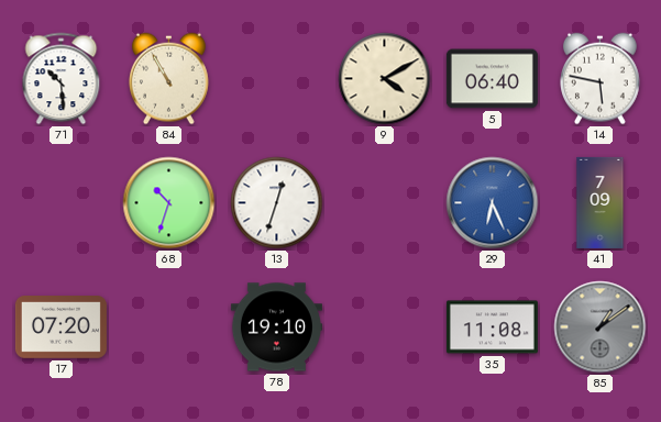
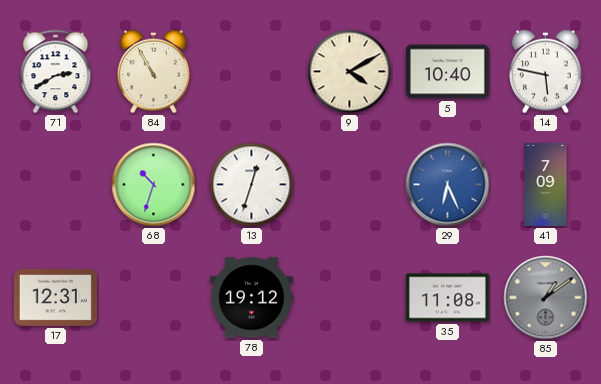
71: 10:29 -> 2:40
5: 06:40 -> 10:40
17: 07:20 -> 12:31
78: 19:10 -> 19:12
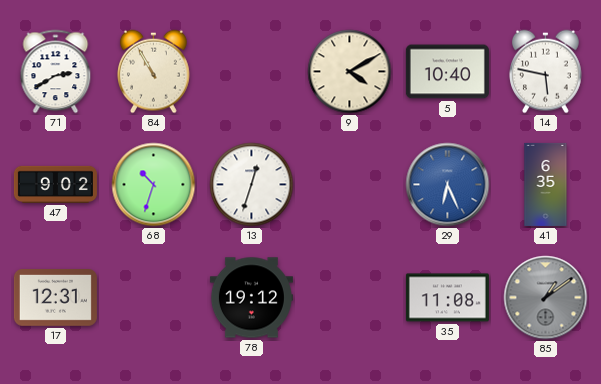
47: none -> 9:02
41: 7:09 -> 6:35
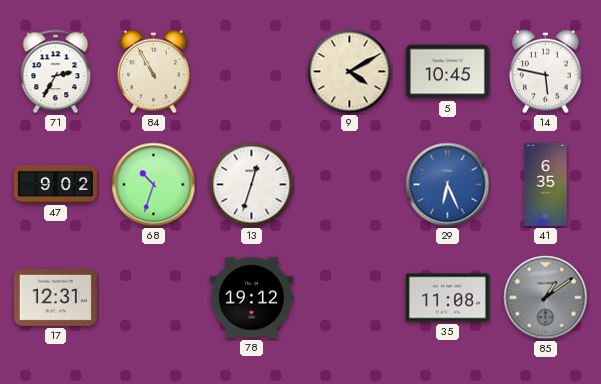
71: 2:40 -> 2:35
5: 10:40 -> 10:45
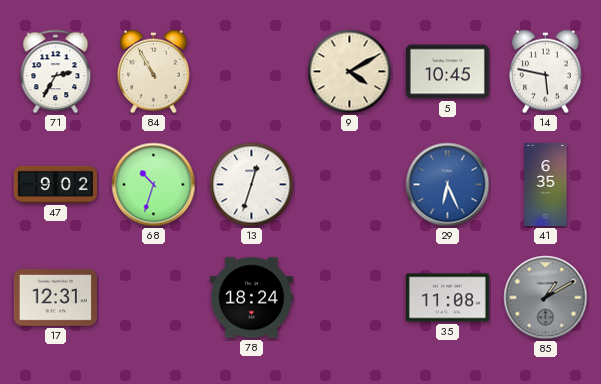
78: 19:12 -> 18:24
85: 1:09 -> 1:10
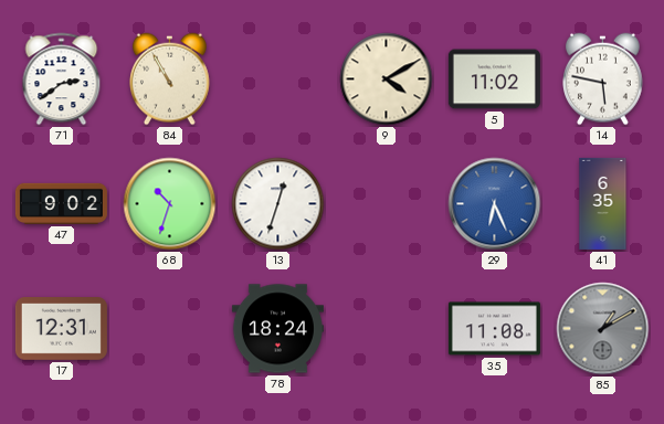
71: 2:35 -> 2:39
5: 10:45 -> 11:02
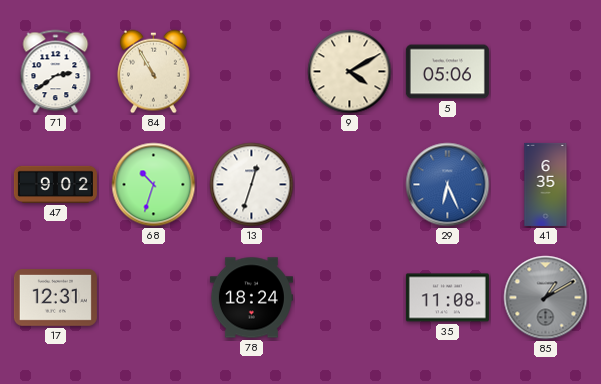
5: 11:02 -> 05:06
14: 5:47 -> none
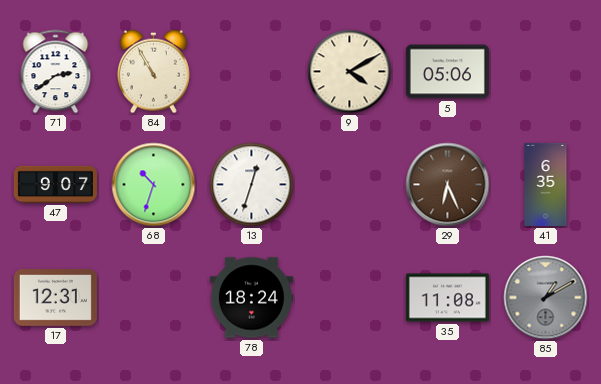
47: 9:02 -> 9:07
29 dial: blue -> brown
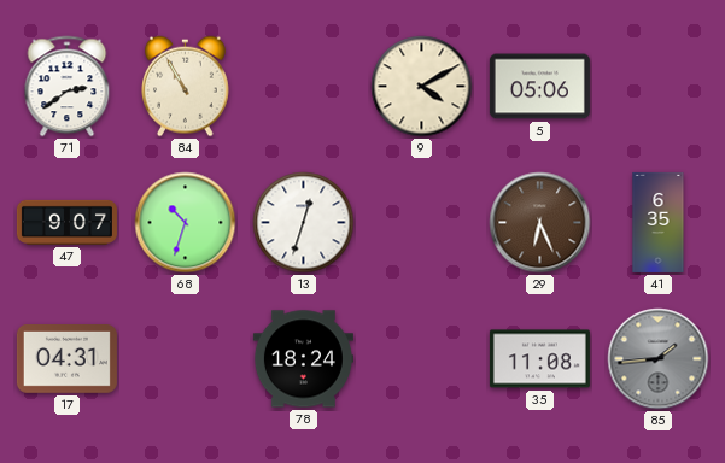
17: 12:31 -> 04:31
85: 1:10 -> 1:44
